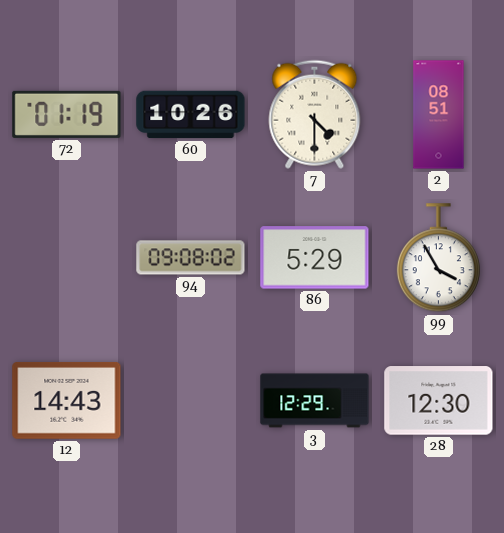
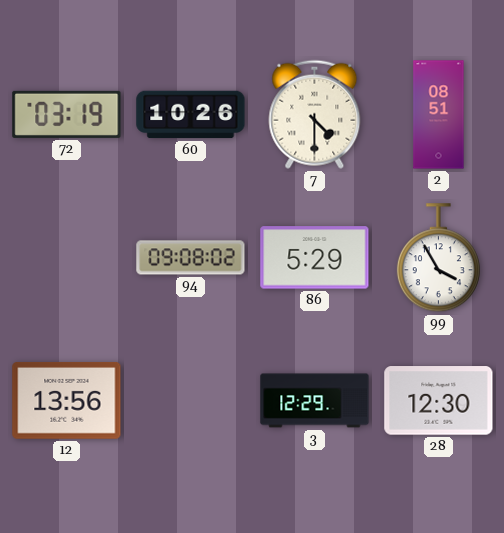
72: 01:19 -> 03:19
12: 14:43 -> 13:56
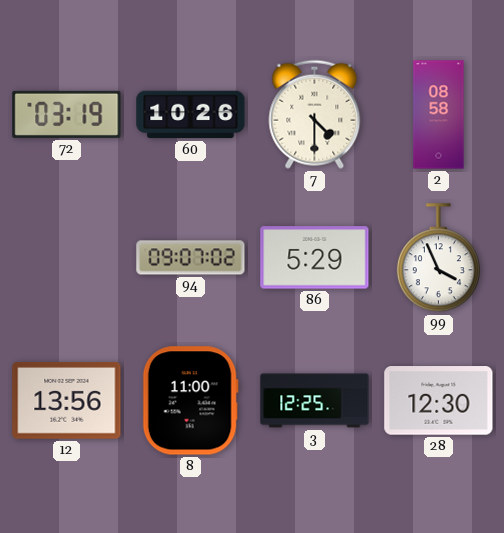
2: 08:51 -> 08:58
94: 09:08 -> 09:07
99: 3:55 -> 3:56
8: none -> 11:00
3: 12:29 -> 12:25
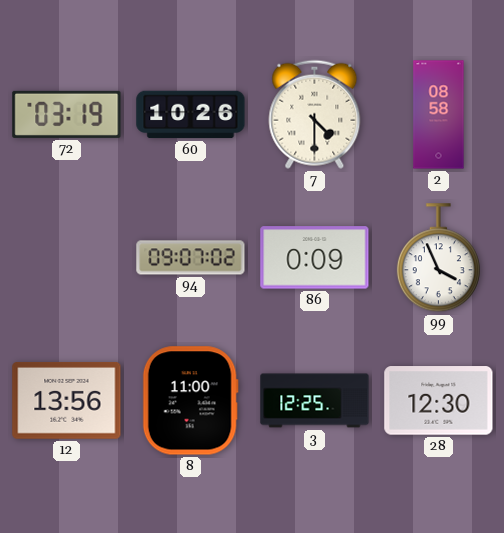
86: 5:29 -> 0:09
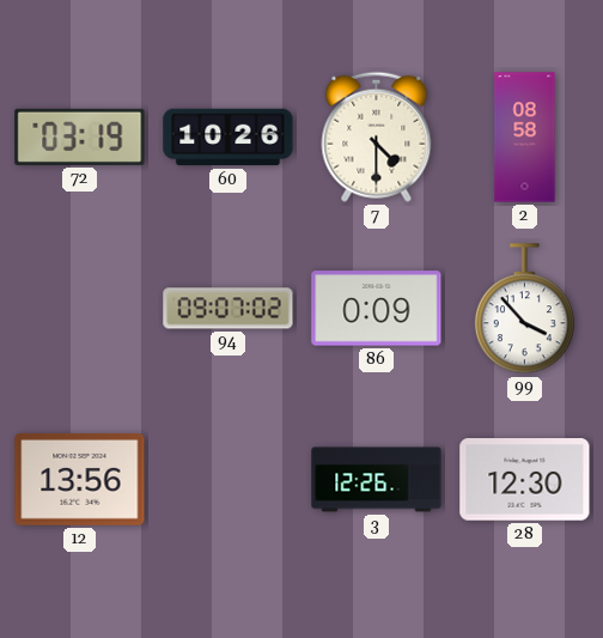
99: 3:56 -> 3:53
8: 11:00 -> none
3: 12:25 -> 12:26
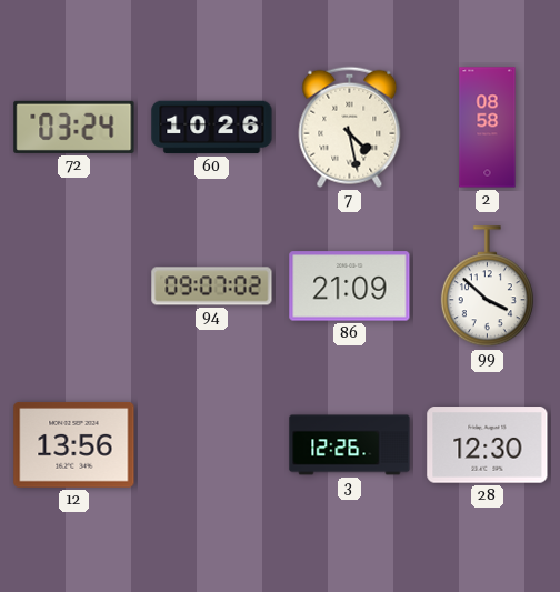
72: 03:19 -> 03:24
7: 4:30 -> 4:28
86: 0:09 -> 21:09
99: 3:53 -> 3:52
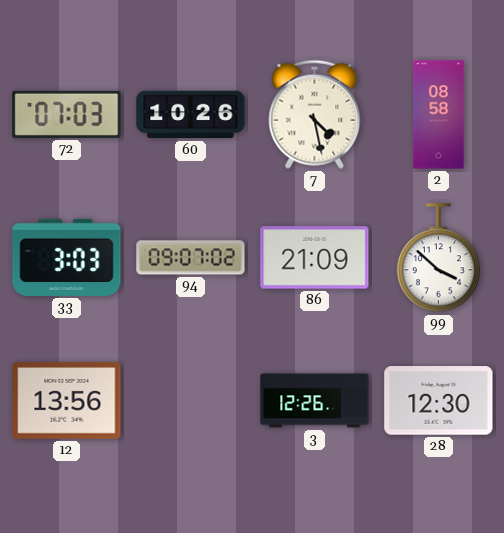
72: 03:24 -> 07:03
33: none -> 3:03
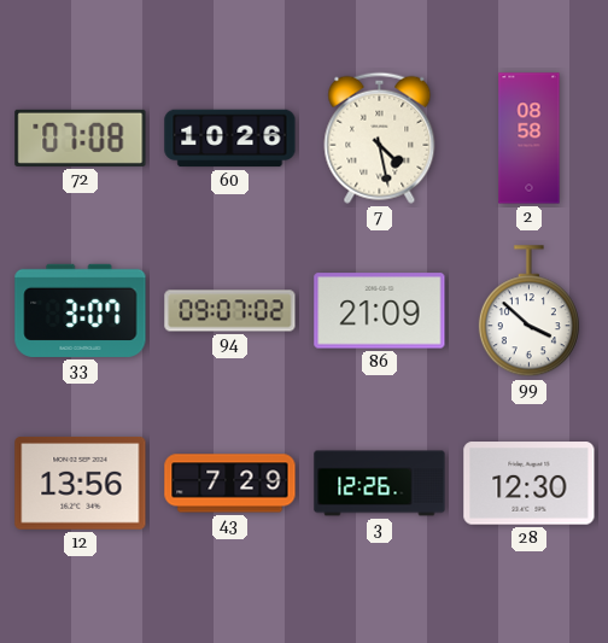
72: 07:03 -> 07:08
33: 3:03 -> 3:07
43: none -> 7:29
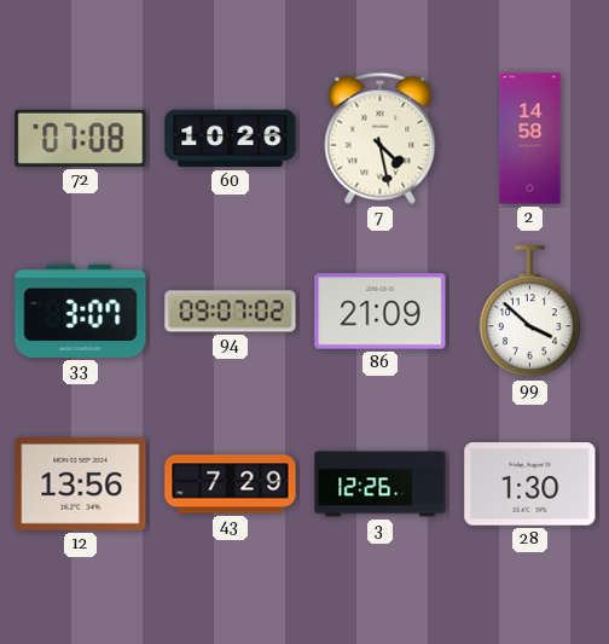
2: 08:58 -> 14:58
28: 12:30 -> 1:30
